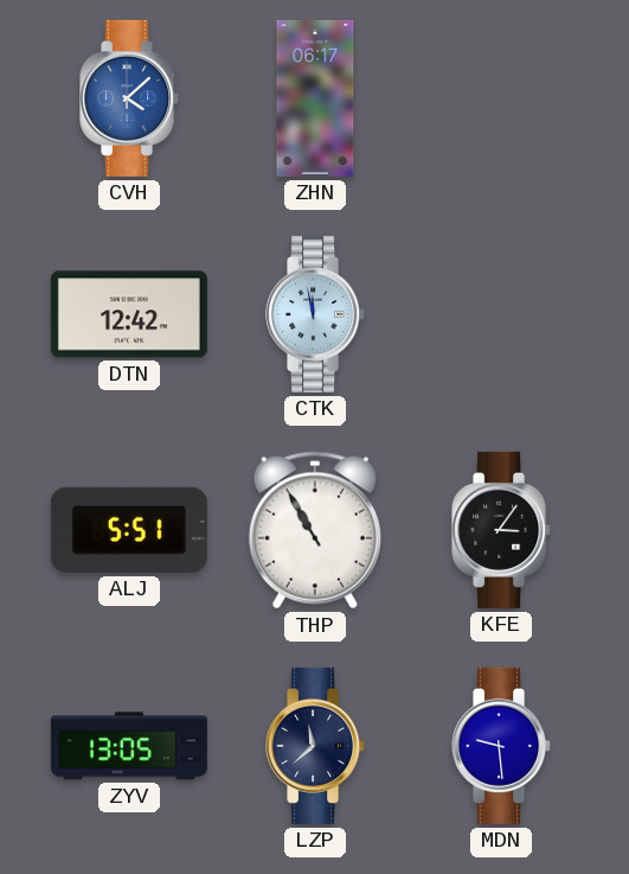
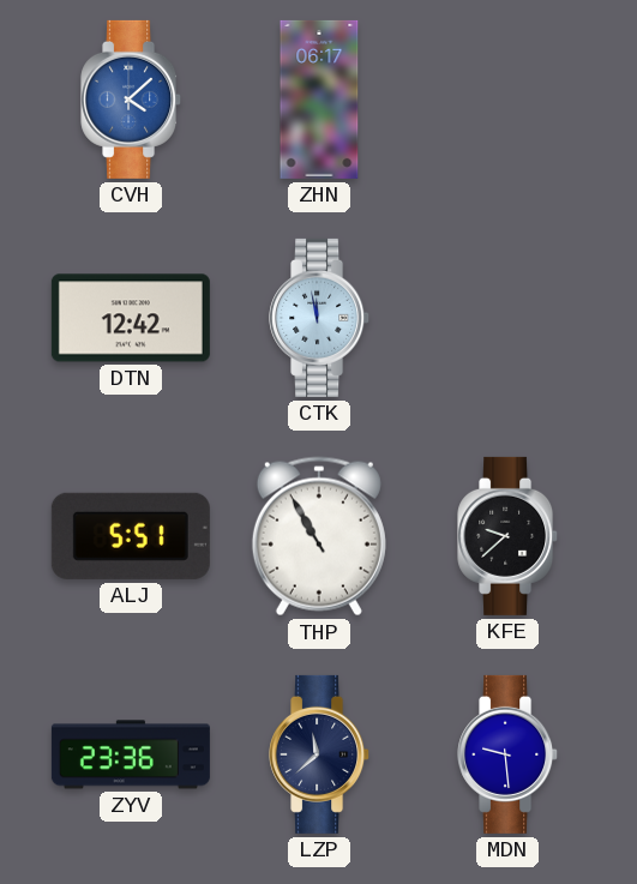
KFE: 3:06 -> 9:38
ZYV: 13:05 -> 23:36
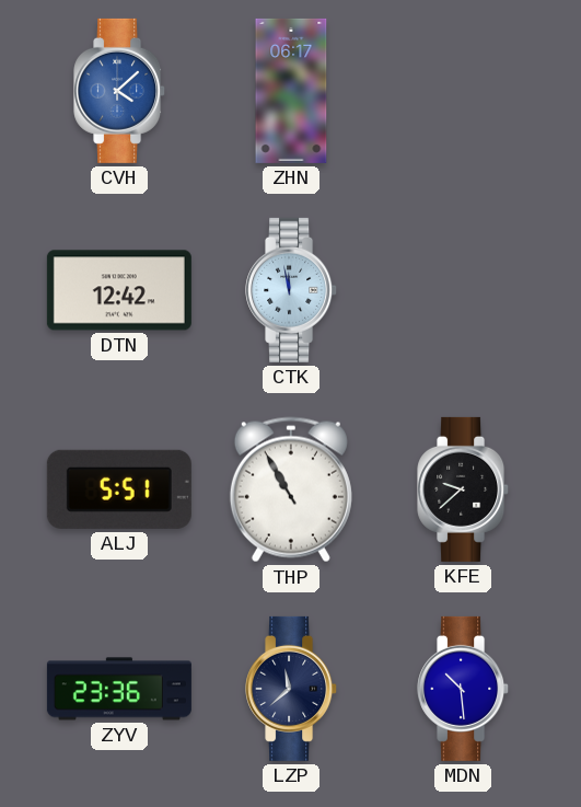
MDN: 9:29 -> 10:29
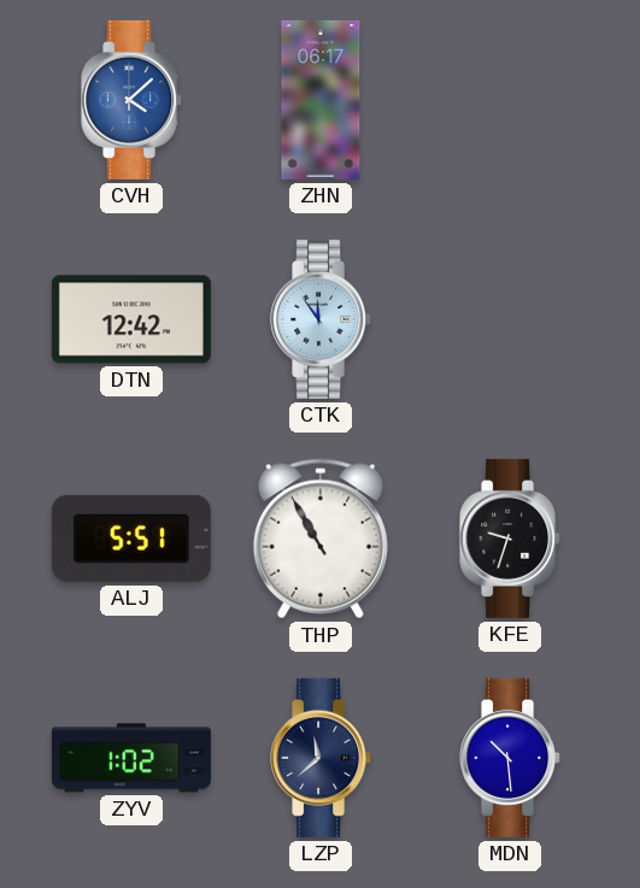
CTK: 11:58 -> 11:54
KFE: 9:38 -> 9:33
ZYV: 23:36 -> 1:02
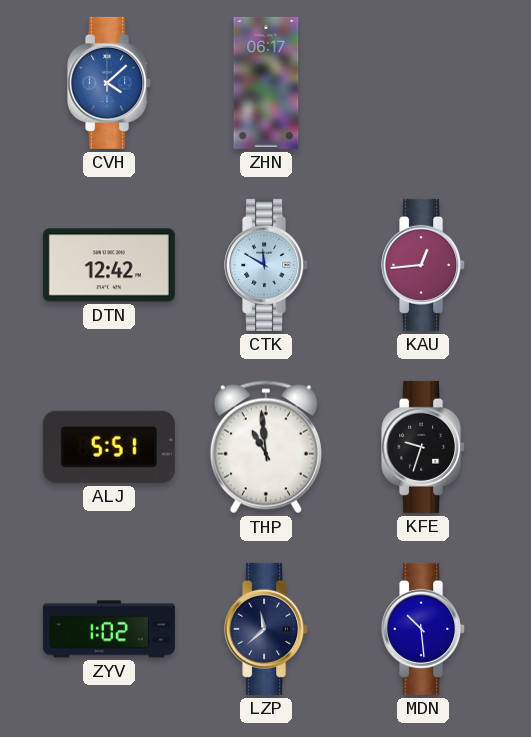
CTK: 11:54 -> 11:50
KAU: none -> 12:44
THP: 10:55 -> 10:59
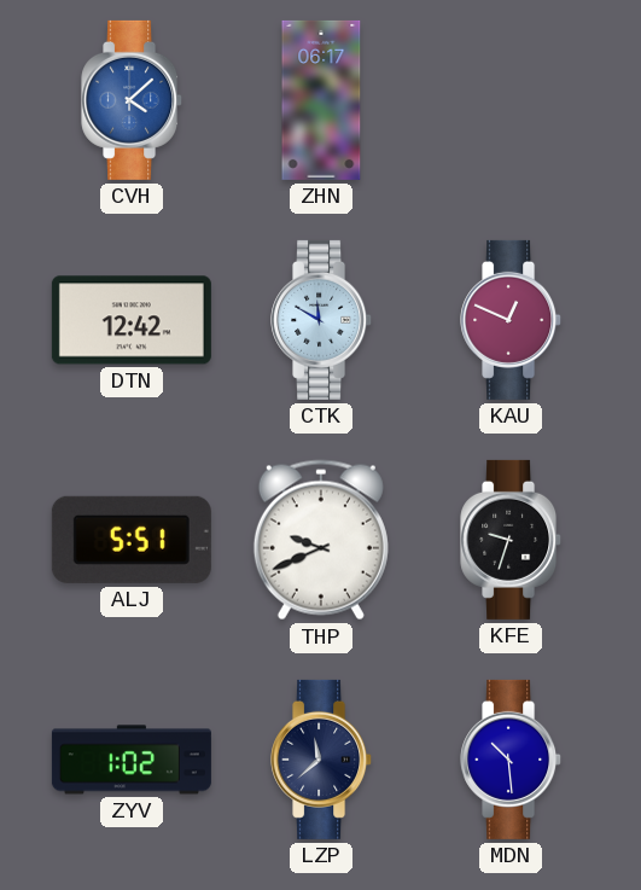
KAU: 12:44 -> 12:49
THP: 10:59 -> 9:41
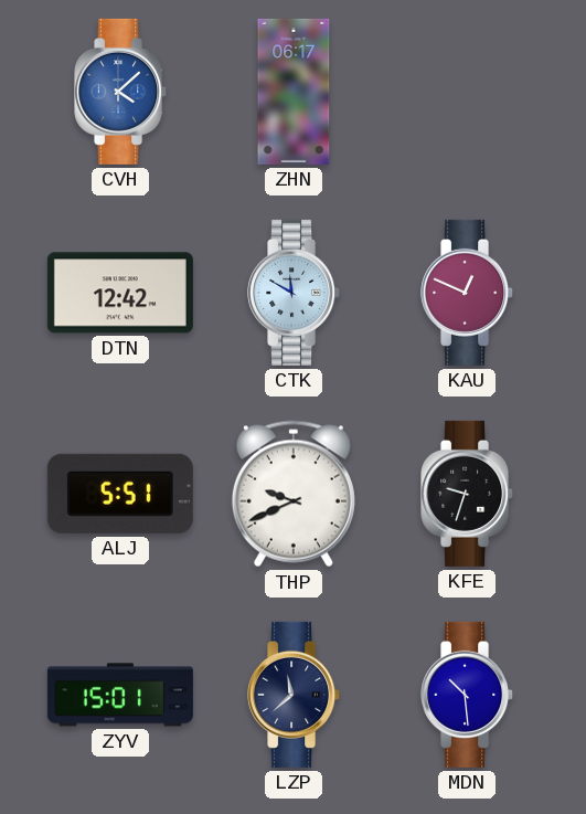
ZYV: 1:02 -> 15:01
